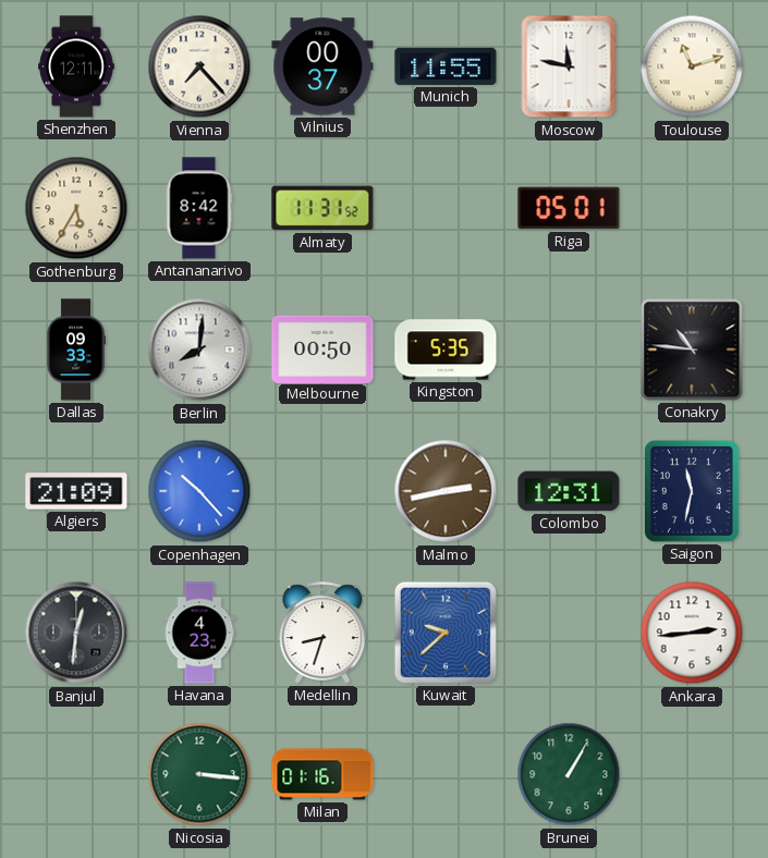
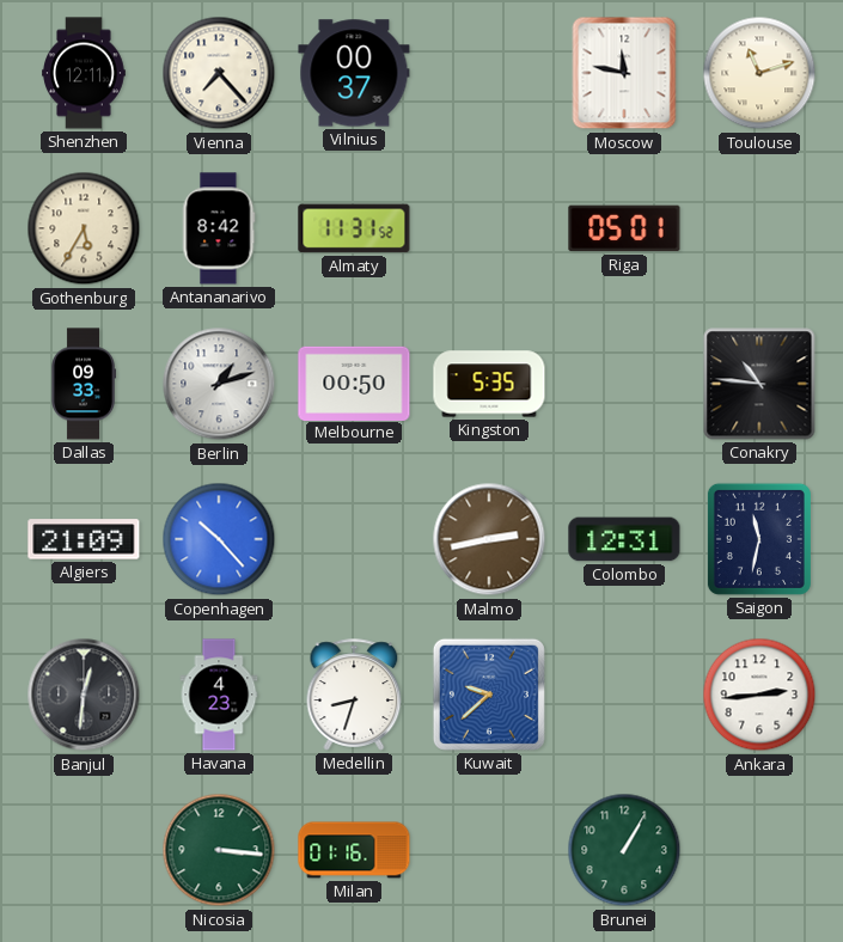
Munich: 11:55 -> none
Berlin: 8:01 -> 1:12
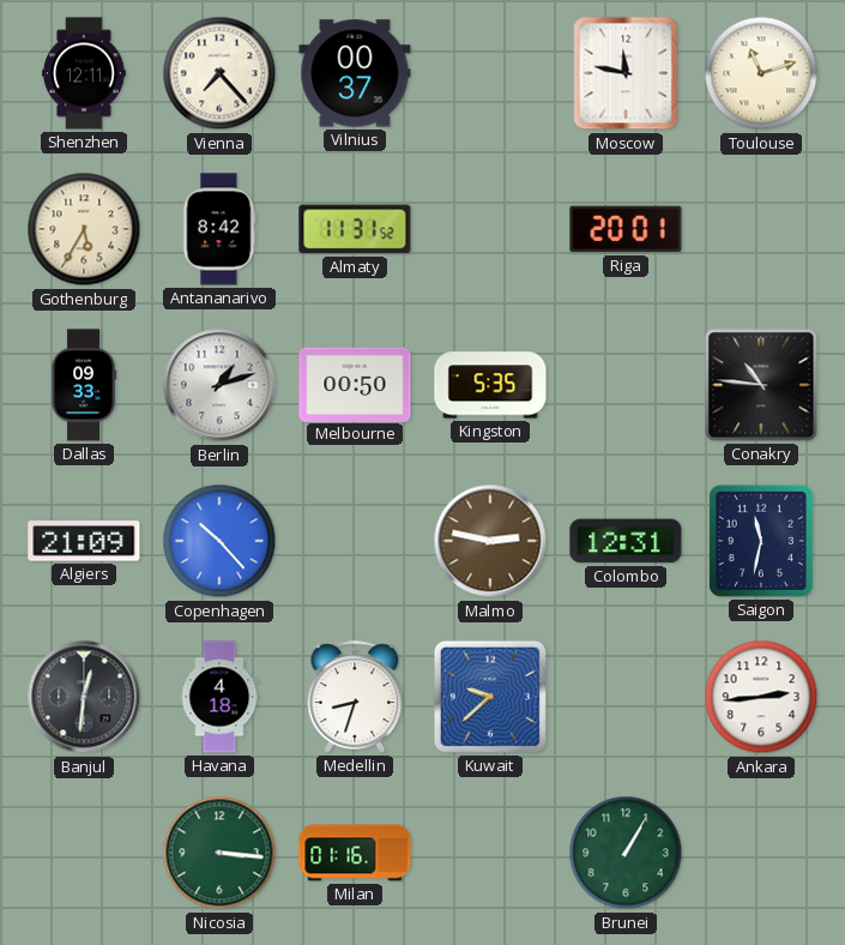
Riga: 05:01 -> 20:01
Malmo: 2:43 -> 2:47
Havana: 4:23 -> 4:18
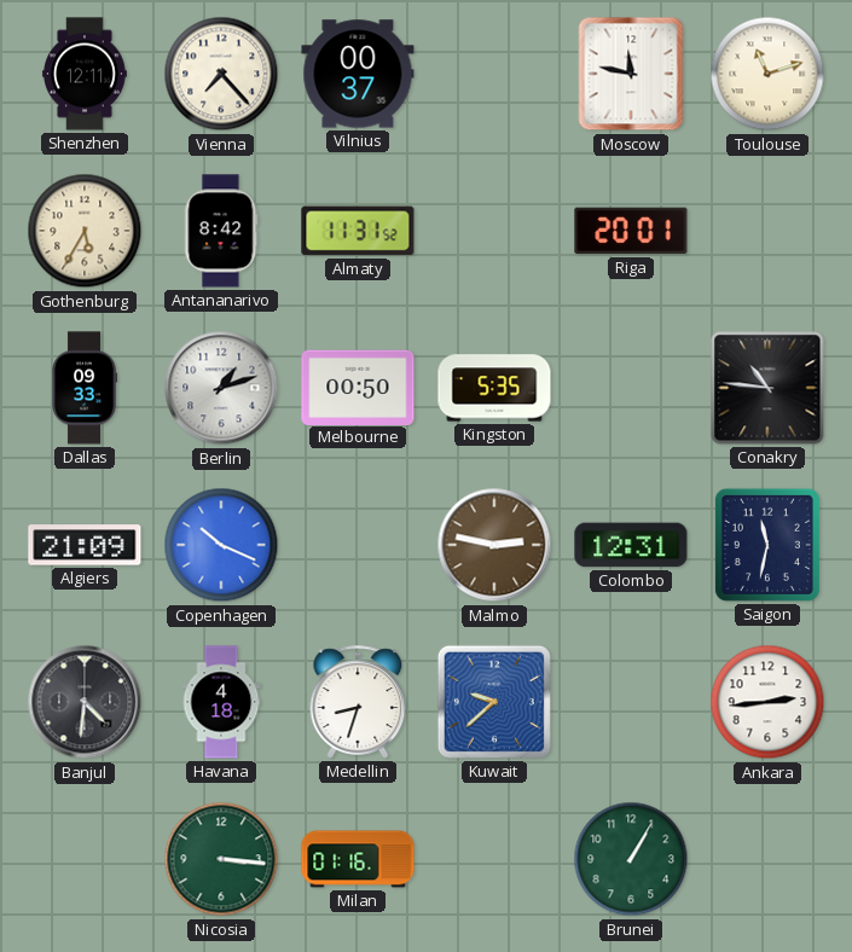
Copenhagen: 10:23 -> 10:19
Banjul: 12:31 -> 4:31
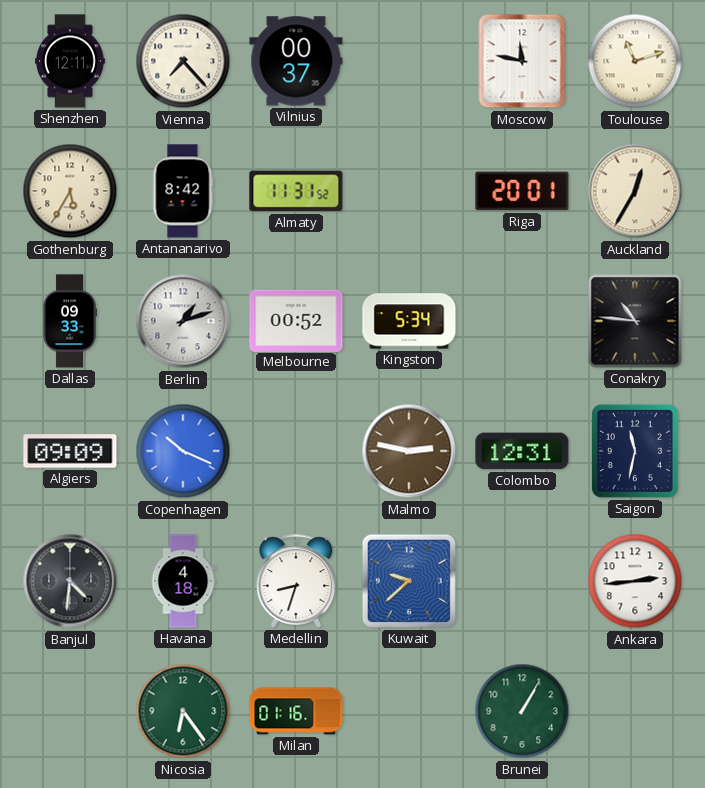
Auckland: none -> 12:35
Melbourne: 00:50 -> 00:52
Kingston: 5:35 -> 5:34
Algiers: 21:09 -> 09:09
Nicosia: 3:16 -> 6:24
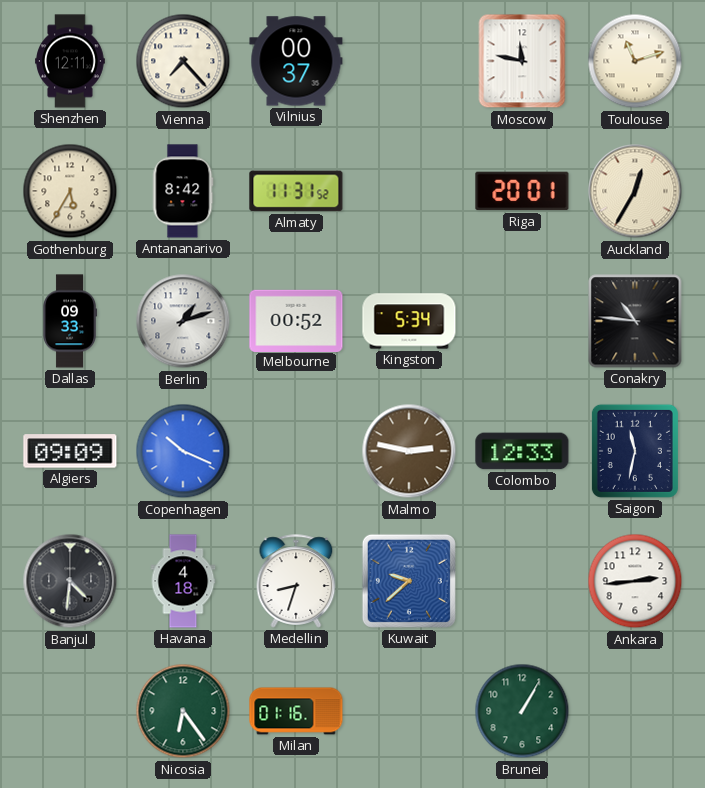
Colombo: 12:31 -> 12:33
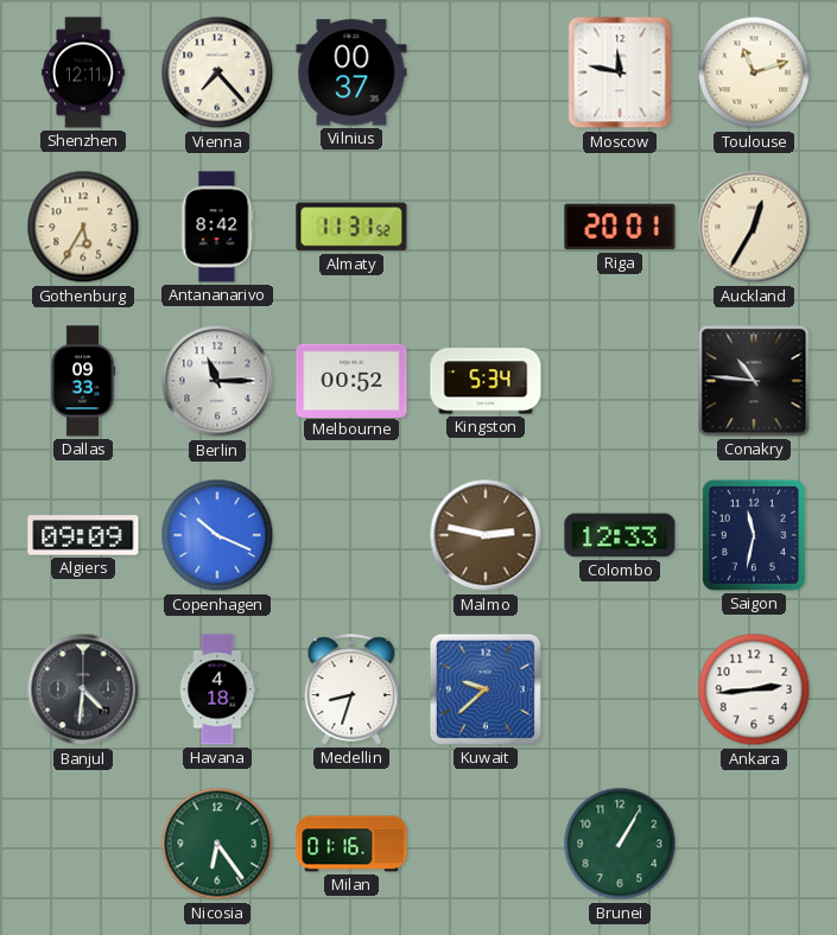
Berlin: 1:12 -> 11:15
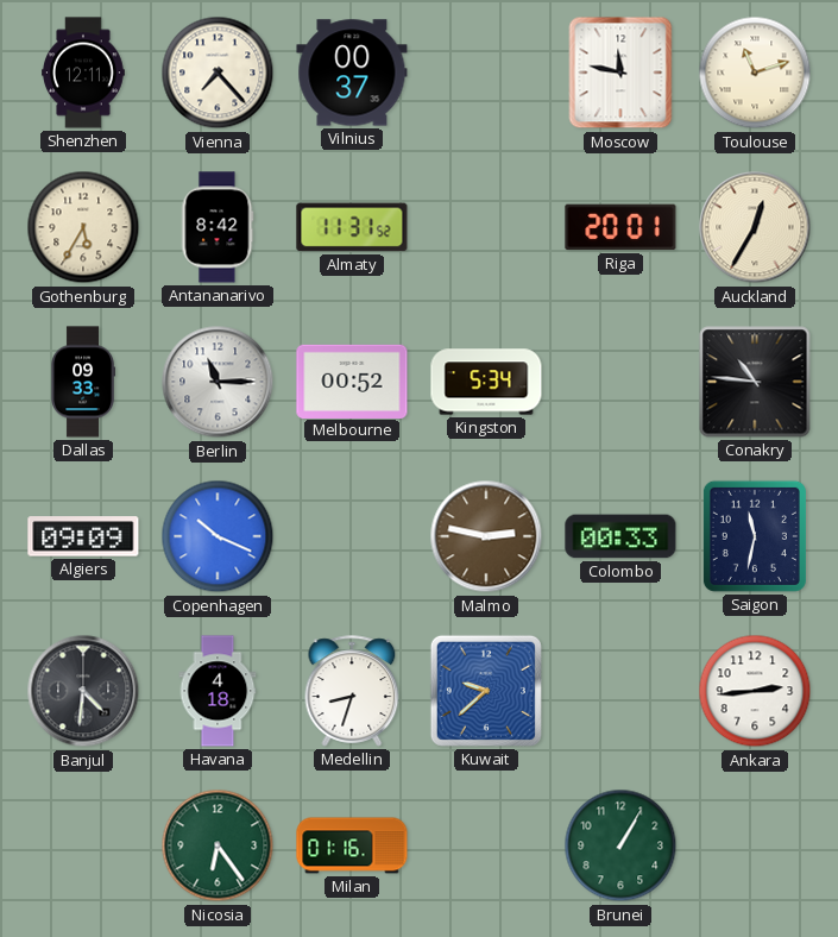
Colombo: 12:33 -> 00:33
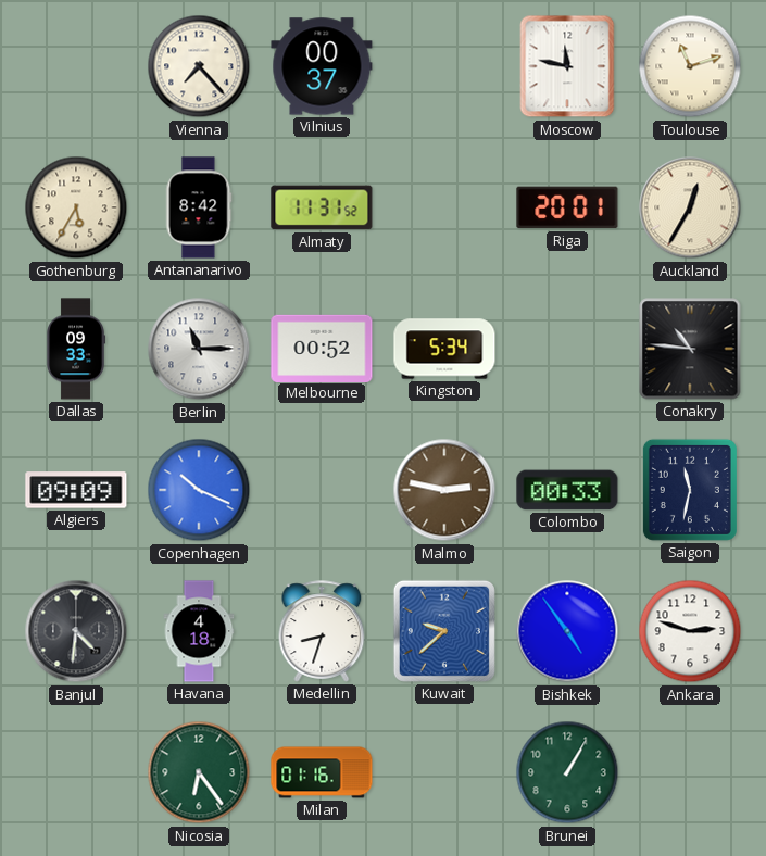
Shenzhen: 12:11 -> none
Bishkek: none -> 4:54
Ankara: 2:44 -> 2:48
